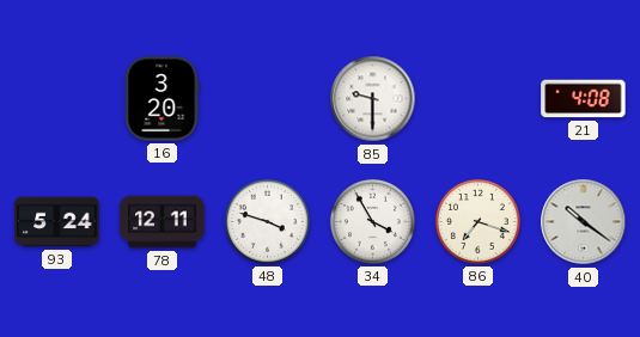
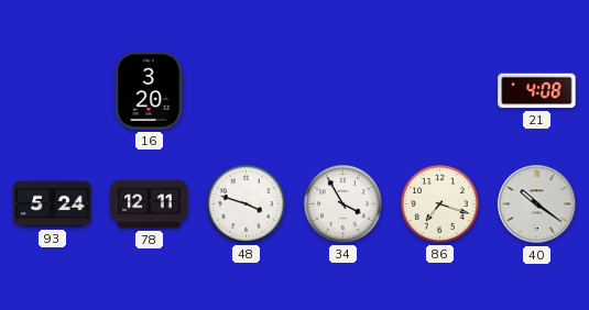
85: 9:30 -> none
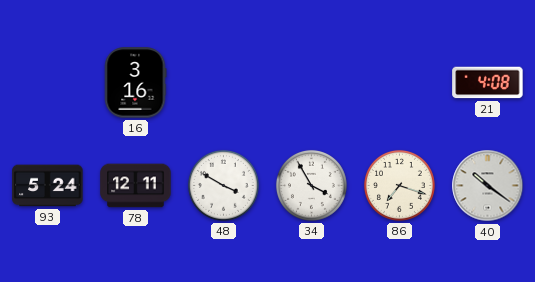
16: 3:20 -> 3:16
48: 3:48 -> 3:50
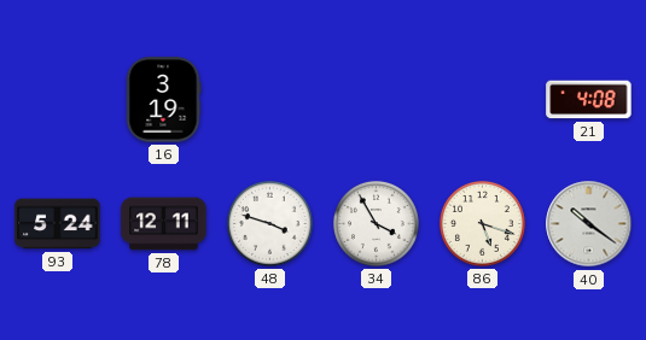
16: 3:16 -> 3:19
48: 3:50 -> 3:48
86: 7:18 -> 5:18
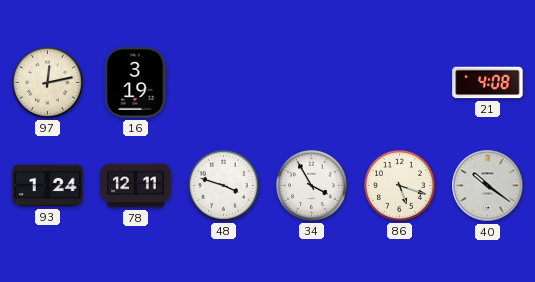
97: none -> 12:13
93: 5:24 -> 1:24
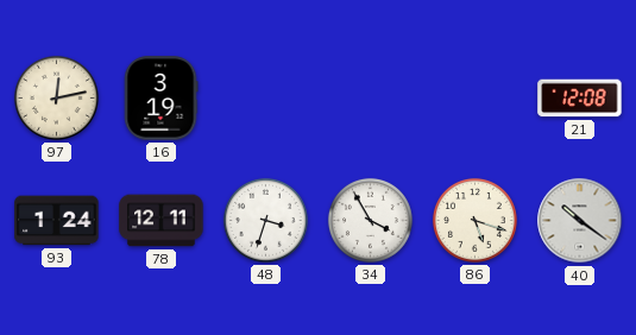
21: 4:08 -> 12:08
48: 3:48 -> 3:33
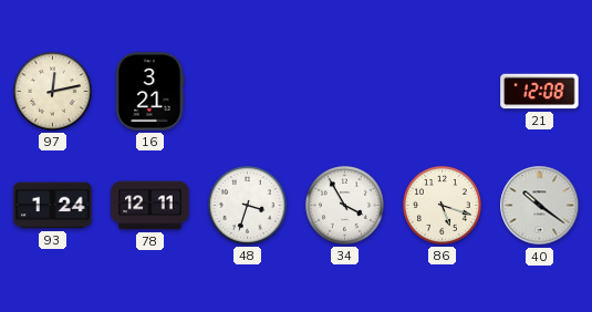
16: 3:19 -> 3:21
